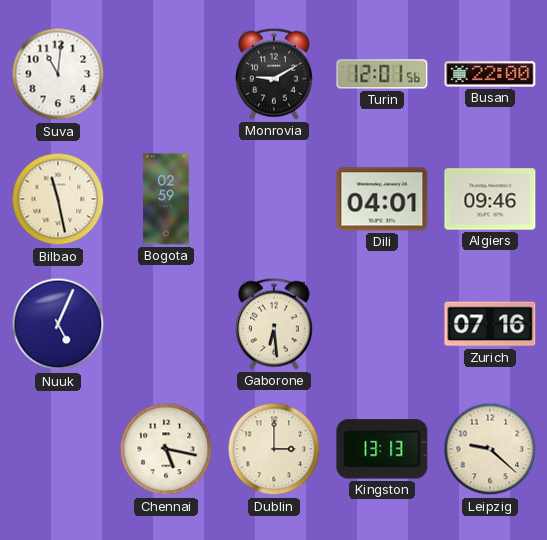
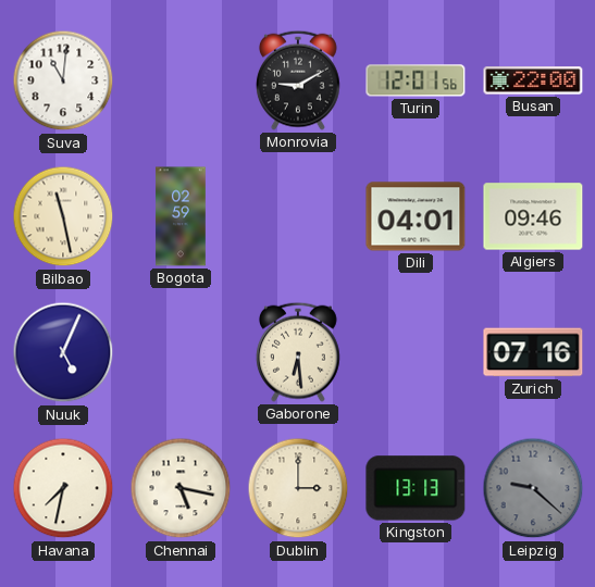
Havana: none -> 7:32
Leipzig dial: cream -> grey
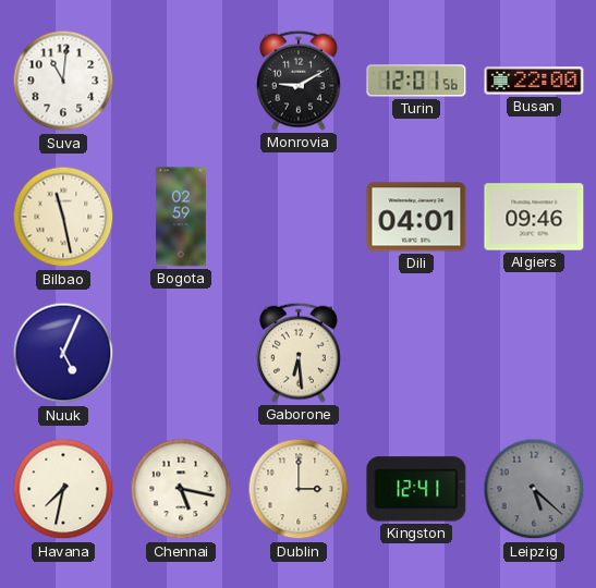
Zurich: 07:16 -> none
Kingston: 13:13 -> 12:41
Leipzig: 9:22 -> 5:22
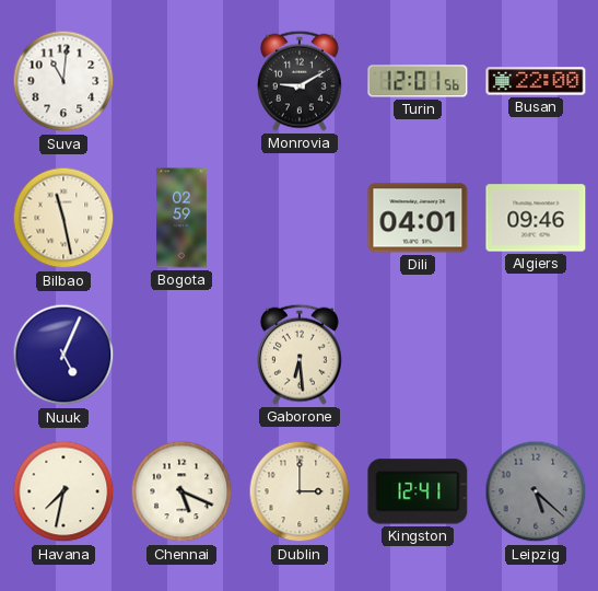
Chennai: 5:17 -> 5:19
